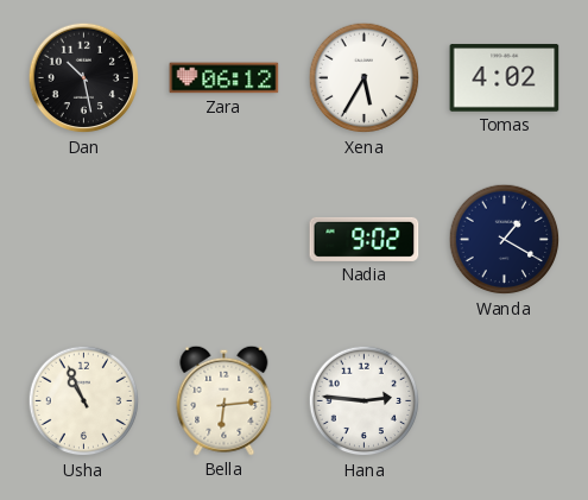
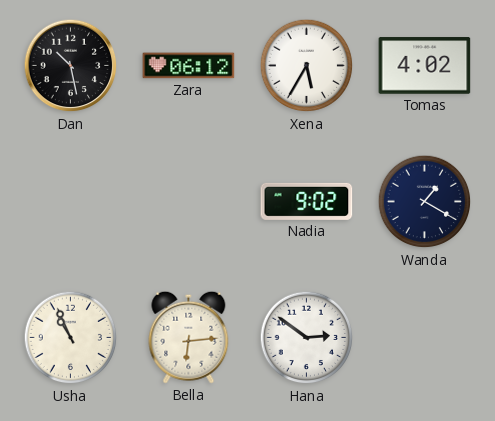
Hana: 2:46 -> 2:51
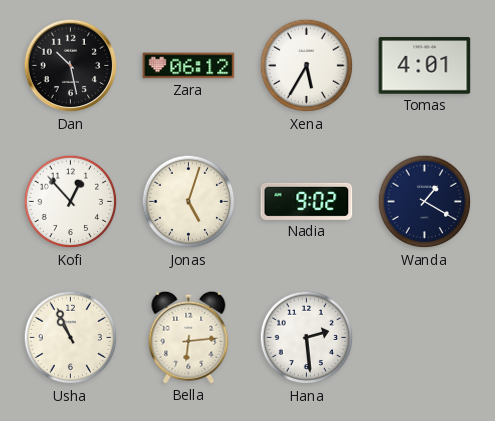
Tomas: 4:02 -> 4:01
Kofi: none -> 12:53
Jonas: none -> 5:03
Hana: 2:51 -> 2:29
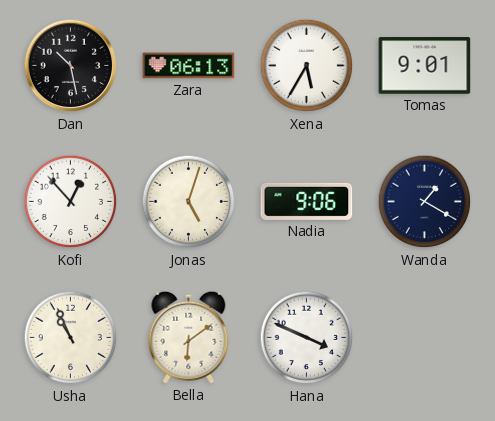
Zara: 06:12 -> 06:13
Tomas: 4:01 -> 9:01
Nadia: 9:02 -> 9:06
Bella: 6:14 -> 6:09
Hana: 2:29 -> 3:49
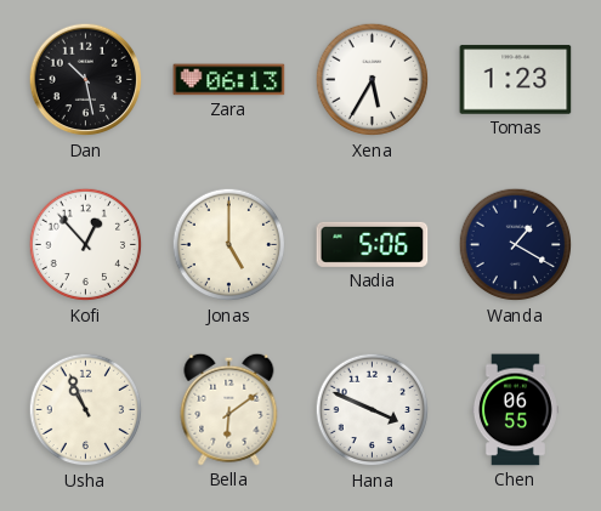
Tomas: 9:01 -> 1:23
Jonas: 5:03 -> 5:00
Nadia: 9:06 -> 5:06
Chen: none -> 06:55
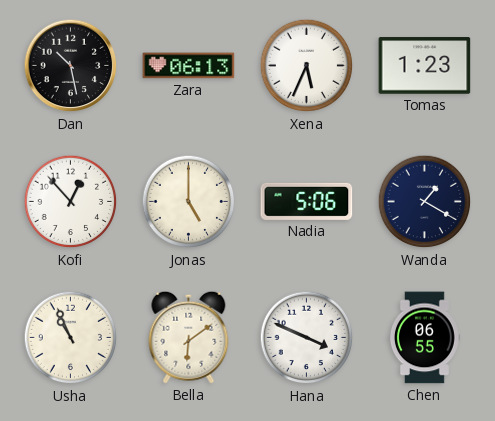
Xena: 5:35 -> 5:34
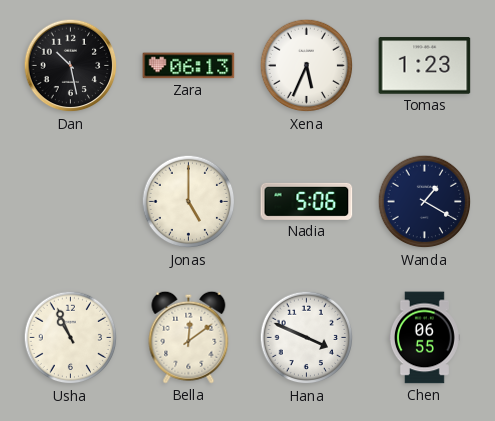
Kofi: 12:53 -> none
Bella: 6:09 -> 12:09
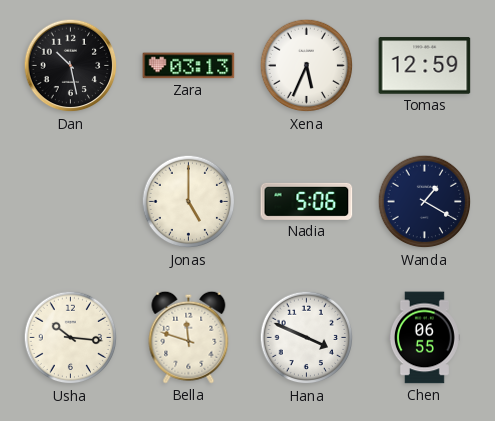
Zara: 06:13 -> 03:13
Tomas: 1:23 -> 12:59
Usha: 10:56 -> 10:16
Bella: 12:09 -> 11:48
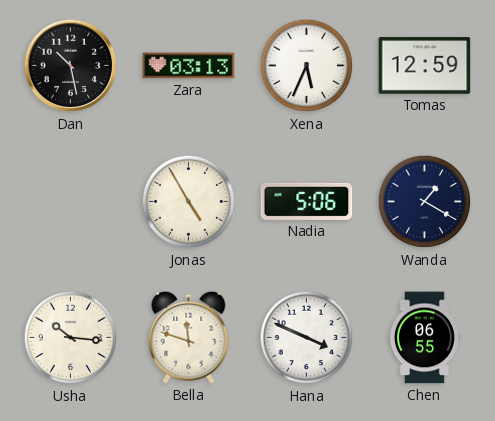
Jonas: 5:00 -> 4:55
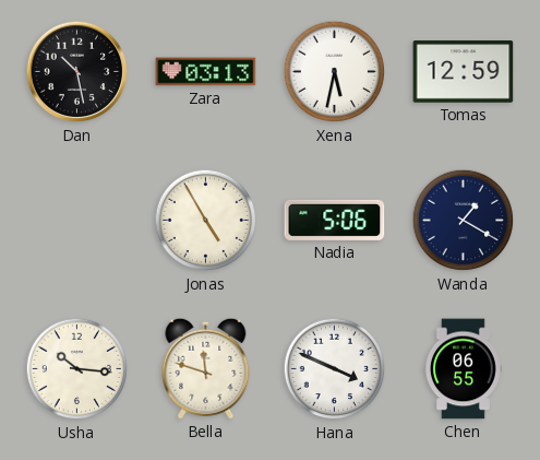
Xena: 5:34 -> 5:32
